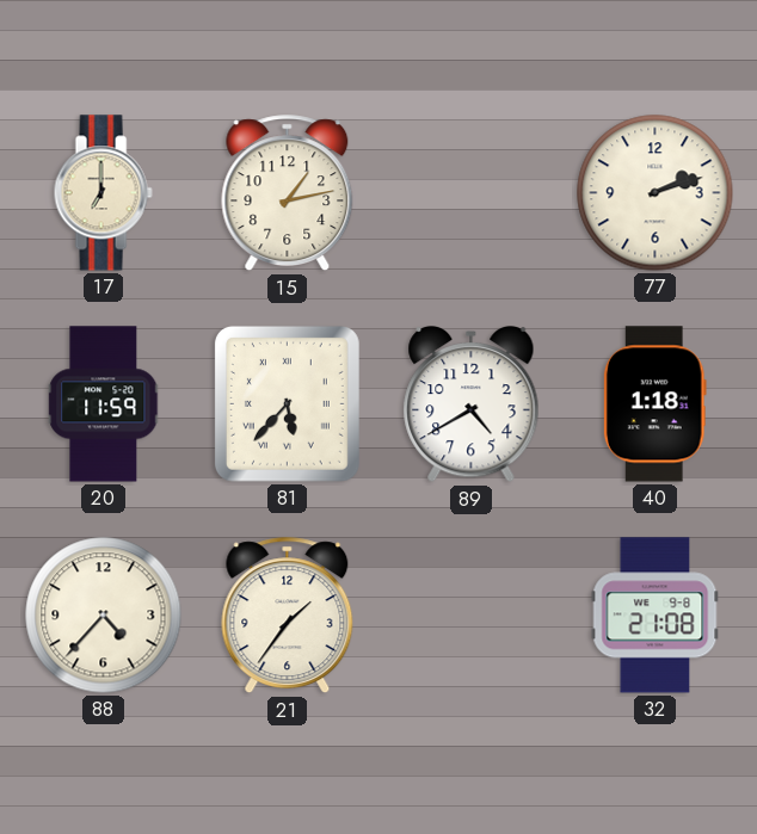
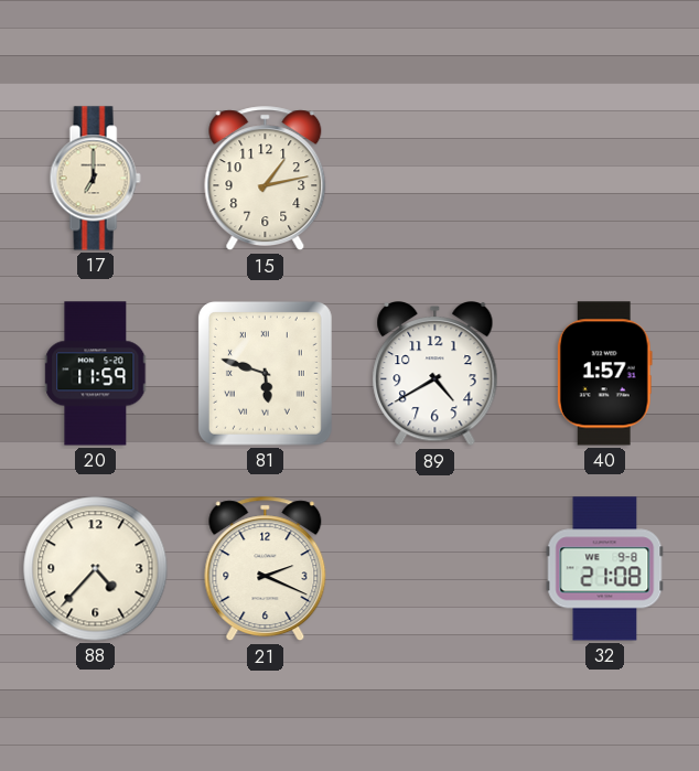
77: 2:12 -> none
81: 5:37 -> 5:48
40: 1:18 -> 1:57
21: 1:36 -> 2:19
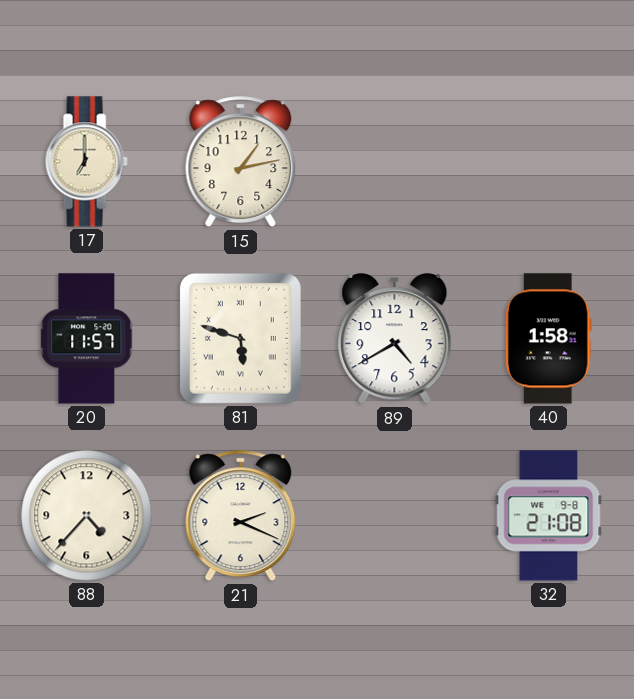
20: 11:59 -> 11:57
40: 1:57 -> 1:58
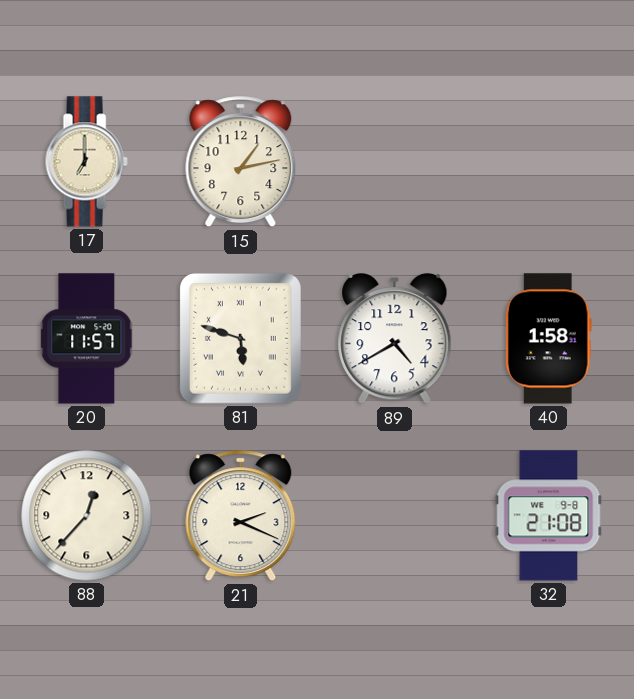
88: 4:37 -> 12:37
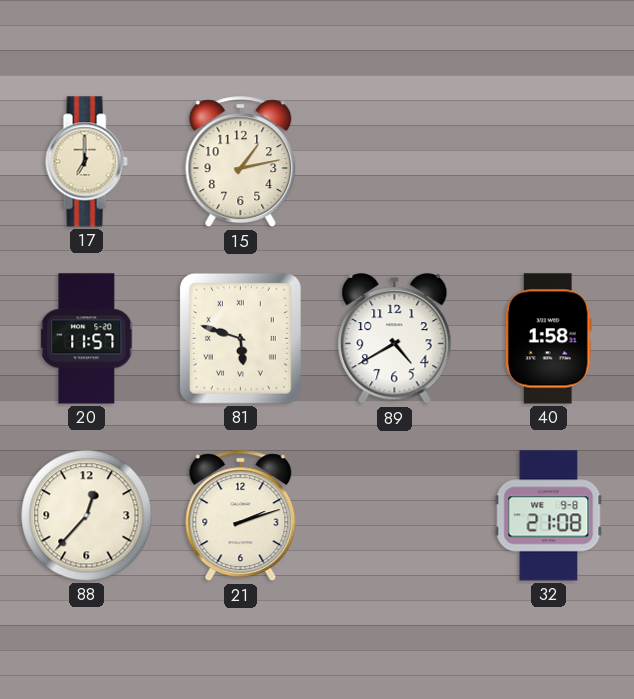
21: 2:19 -> 2:12
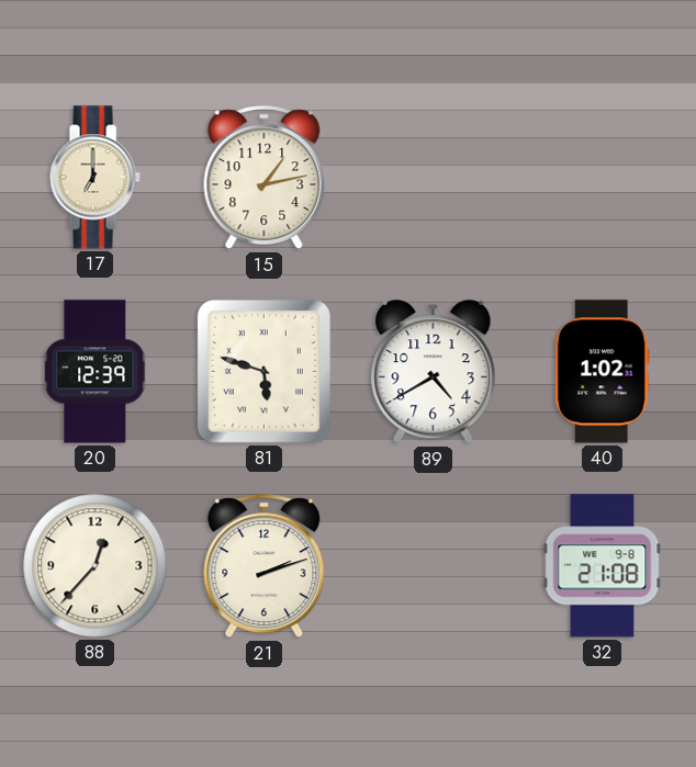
20: 11:57 -> 12:39
40: 1:58 -> 1:02
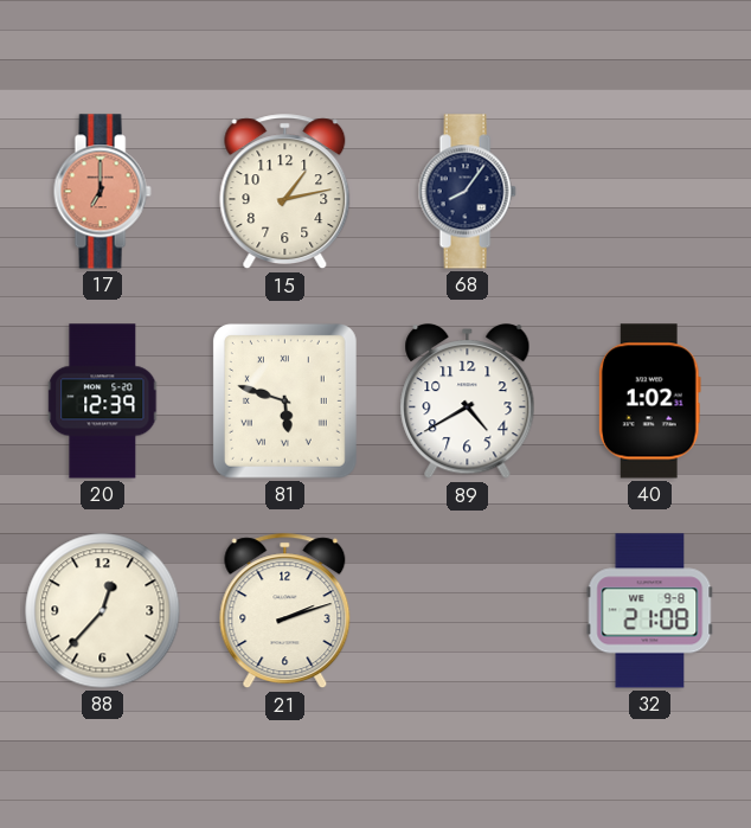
17 dial: cream -> salmon
68: none -> 8:06
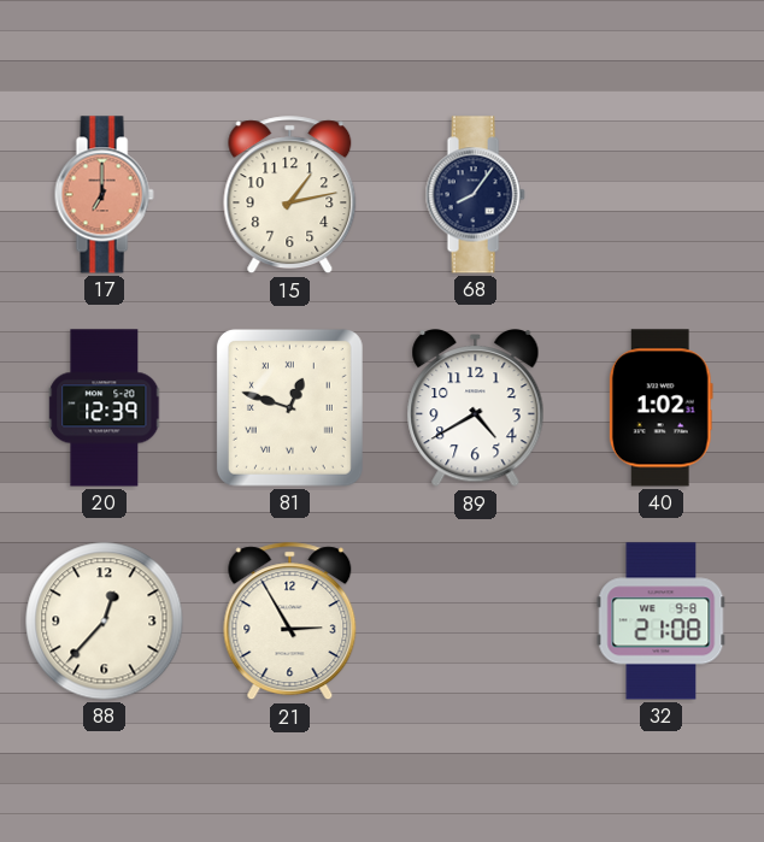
81: 5:48 -> 12:48
21: 2:12 -> 2:55
